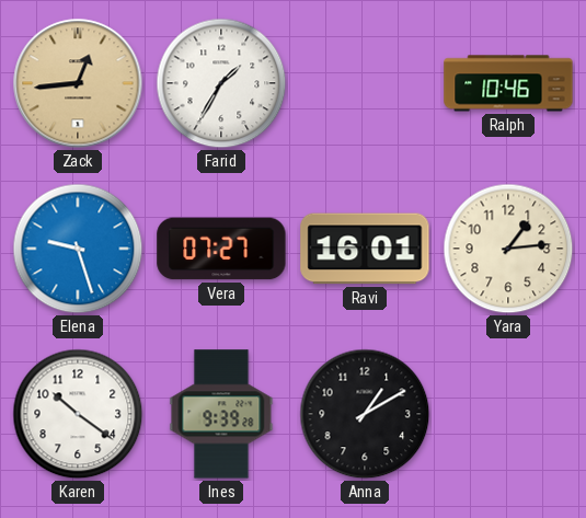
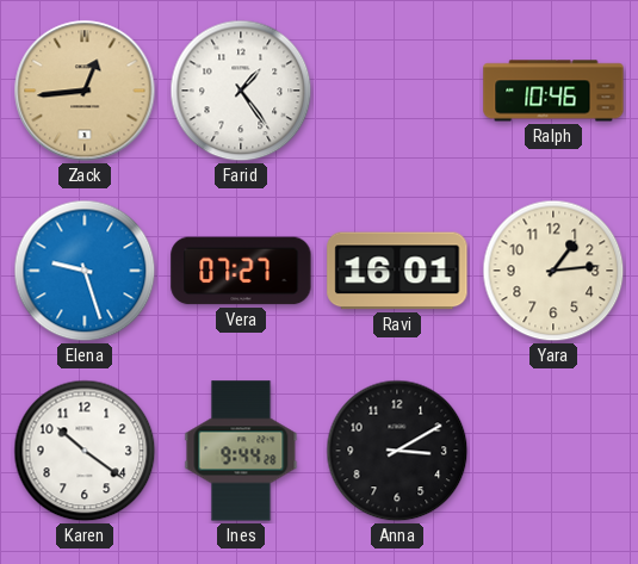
Farid: 1:35 -> 1:24
Ines: 9:39 -> 9:44
Anna: 1:10 -> 3:10
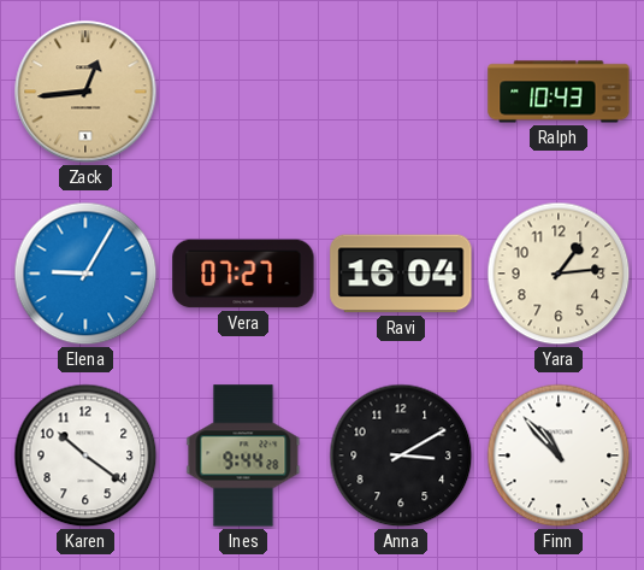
Farid: 1:24 -> none
Ralph: 10:46 -> 10:43
Elena: 9:27 -> 9:05
Ravi: 16:01 -> 16:04
Finn: none -> 10:53
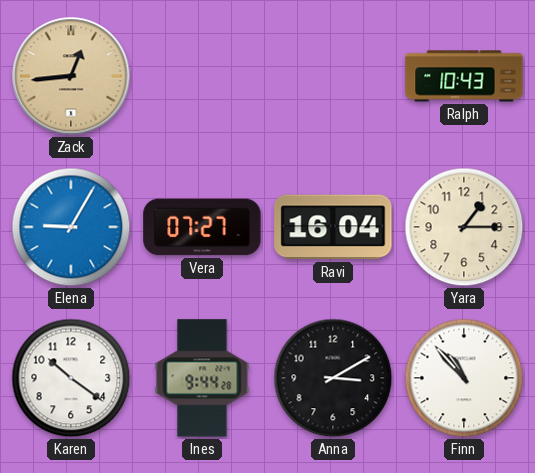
Yara: 1:14 -> 1:15
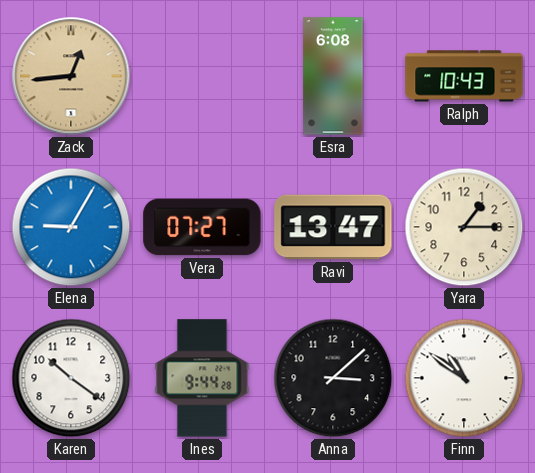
Esra: none -> 6:08
Ravi: 16:04 -> 13:47
Anna: 3:10 -> 3:08
Finn: 10:53 -> 10:51
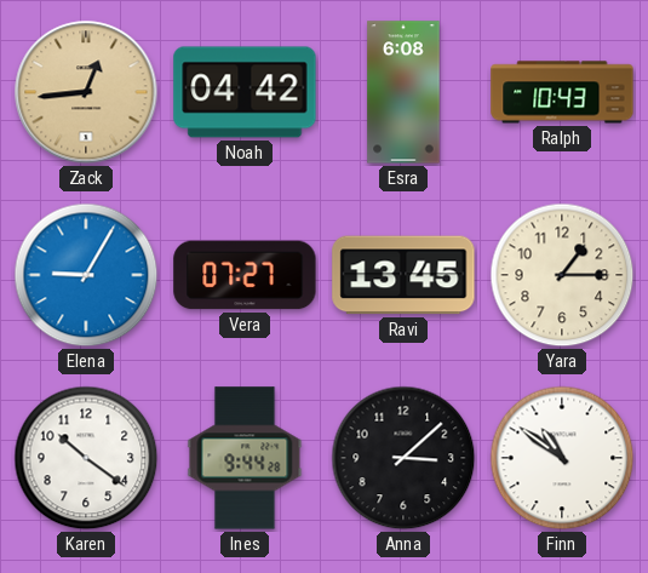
Noah: none -> 04:42
Ravi: 13:47 -> 13:45
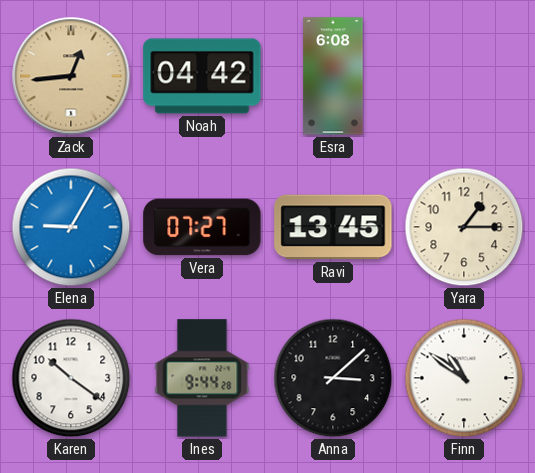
Ralph: 10:43 -> none
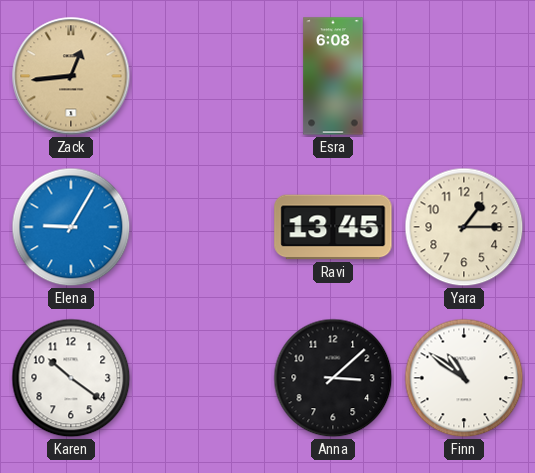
Noah: 04:42 -> none
Vera: 07:27 -> none
Ines: 9:44 -> none
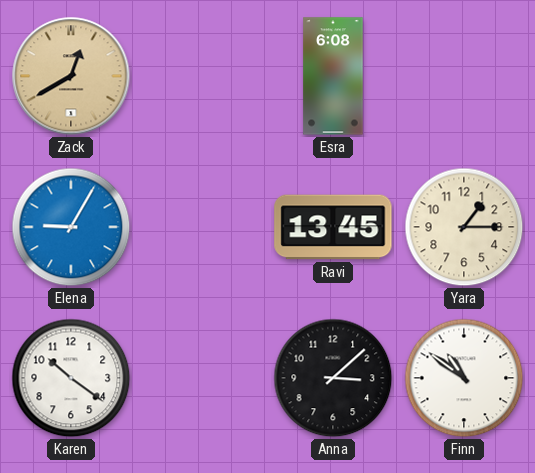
Zack: 12:44 -> 12:40
